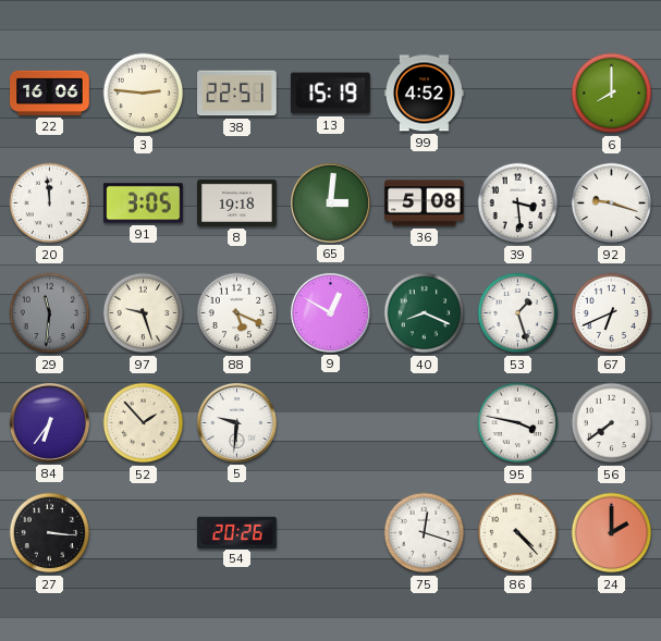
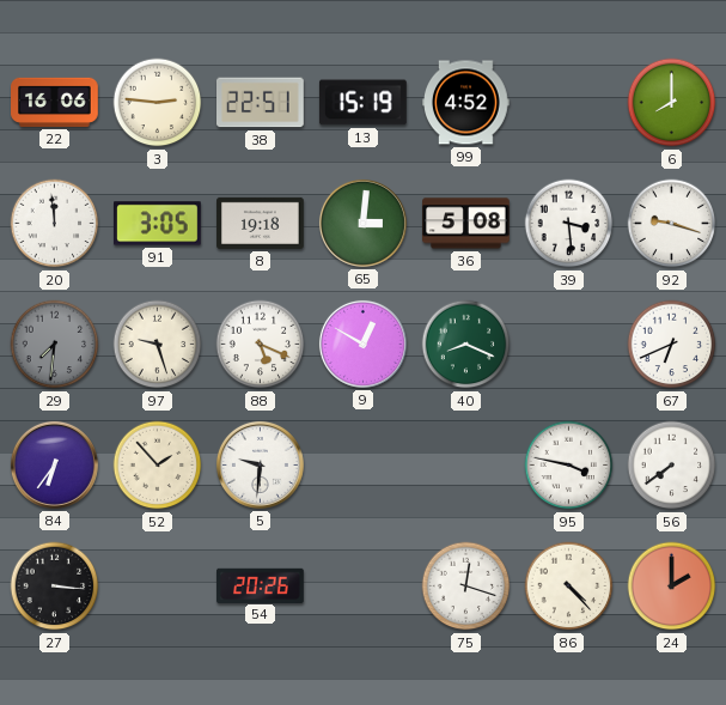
29: 11:31 -> 7:31
53: 1:27 -> none
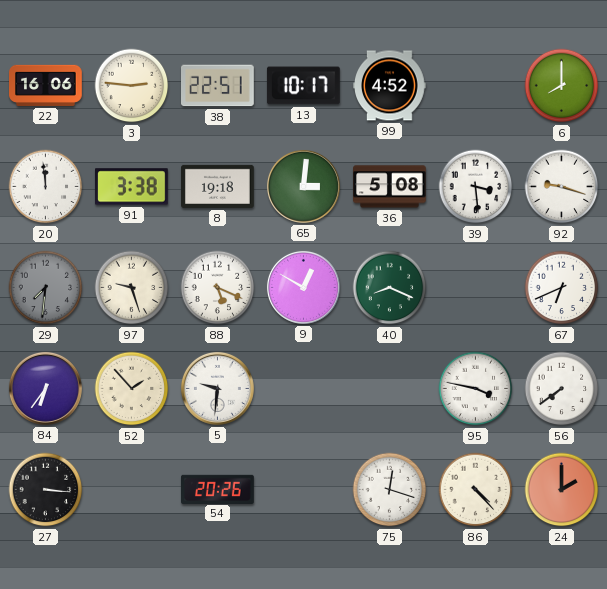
13: 15:19 -> 10:17
91: 3:05 -> 3:38
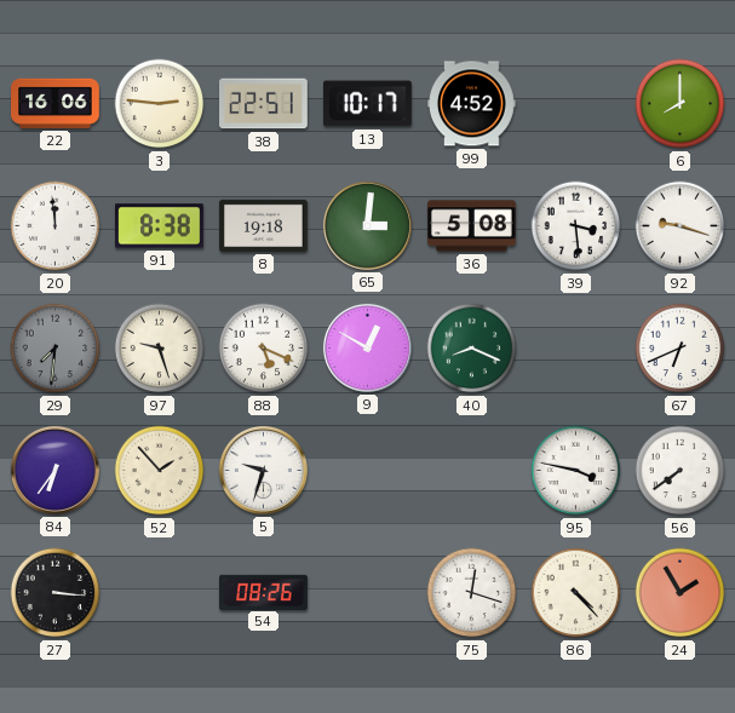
91: 3:38 -> 8:38
5: 9:31 -> 9:33
54: 20:26 -> 08:26
24: 2:00 -> 1:55
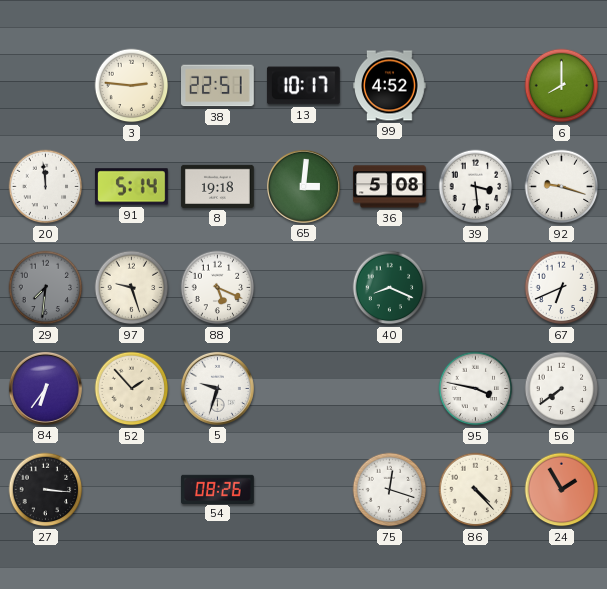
22: 16:06 -> none
91: 8:38 -> 5:14
9: 12:50 -> none
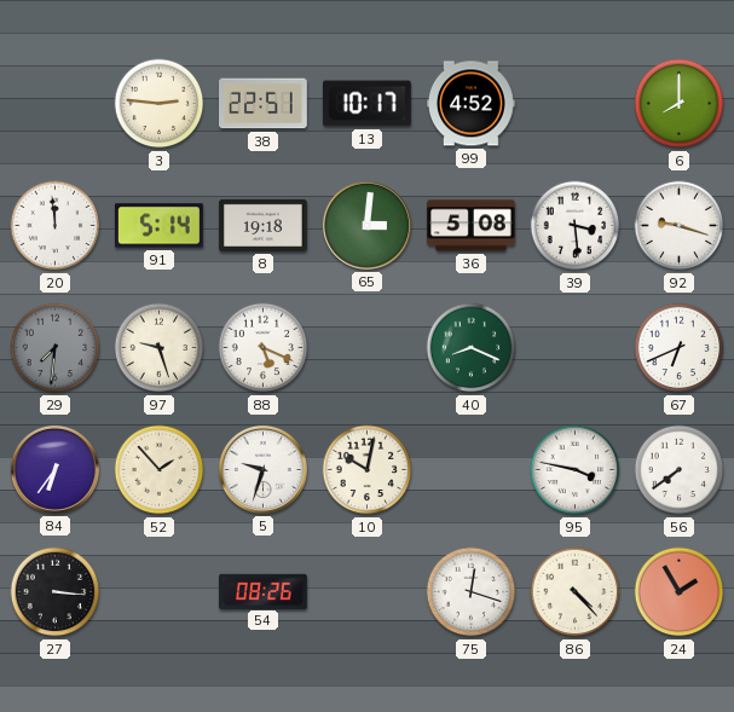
10: none -> 10:02
